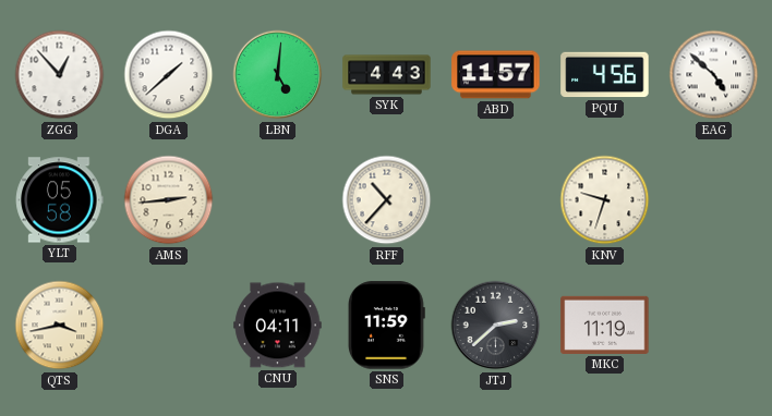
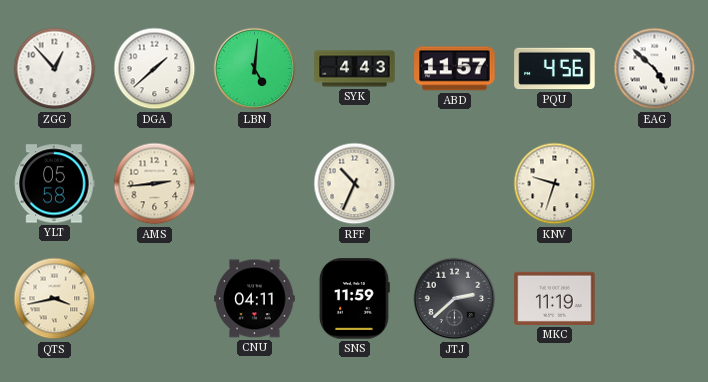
RFF: 10:37 -> 10:34
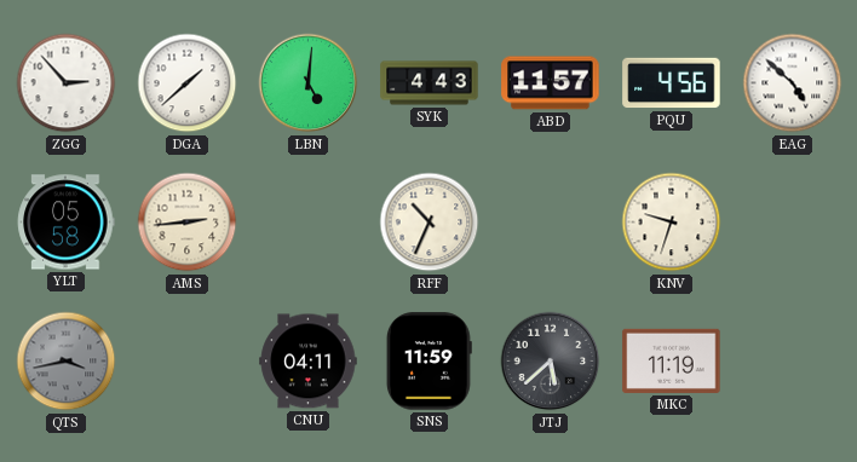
ZGG: 12:53 -> 2:53
QTS dial: cream -> grey
JTJ: 2:38 -> 5:38
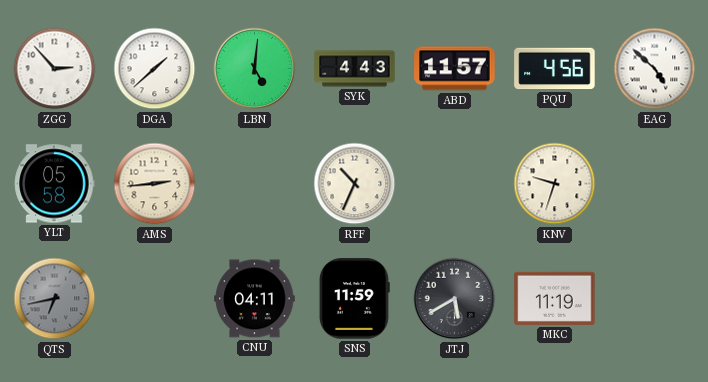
QTS: 3:43 -> 6:43
JTJ: 5:38 -> 5:40
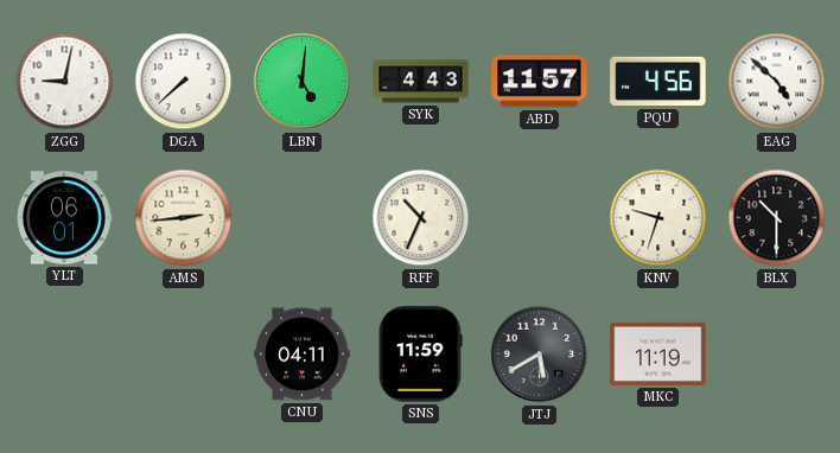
ZGG: 2:53 -> 9:02
DGA: 1:38 -> 7:38
YLT: 05:58 -> 06:01
BLX: none -> 10:30
QTS: 6:43 -> none
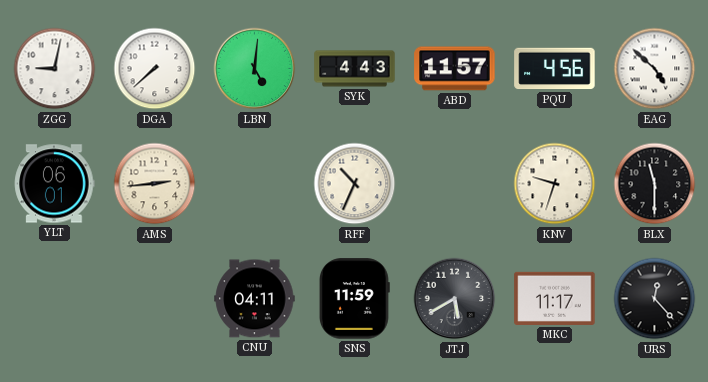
BLX: 10:30 -> 11:30
MKC: 11:19 -> 11:17
URS: none -> 12:23
